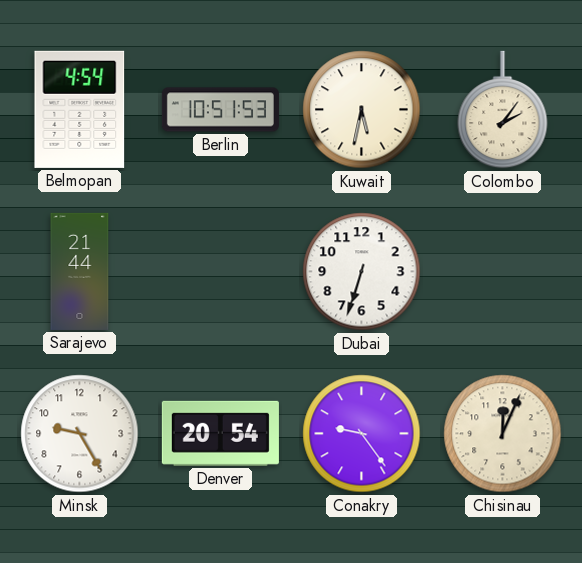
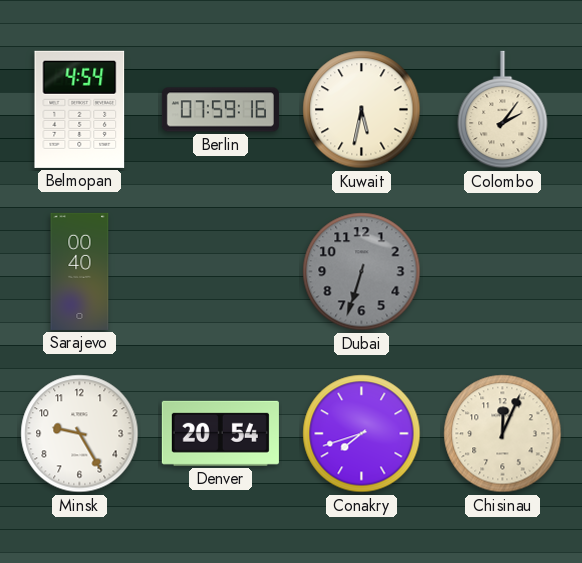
Berlin: 10:51 -> 07:59
Sarajevo: 21:44 -> 00:40
Dubai dial: white -> grey
Conakry: 9:24 -> 7:42
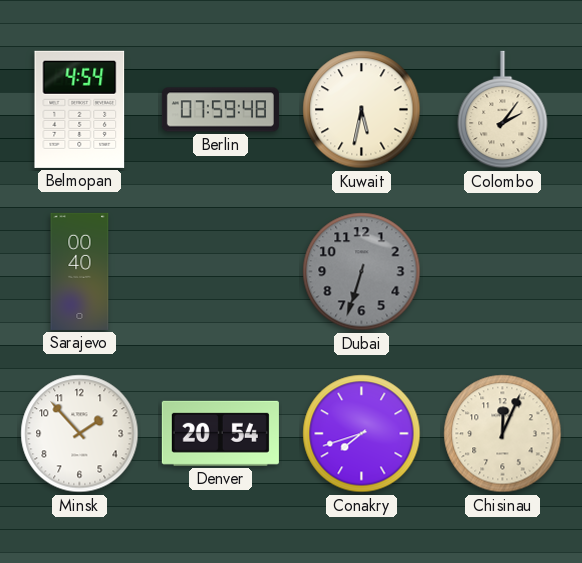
Berlin: 07:59:16 -> 07:59:48
Minsk: 9:25 -> 1:53
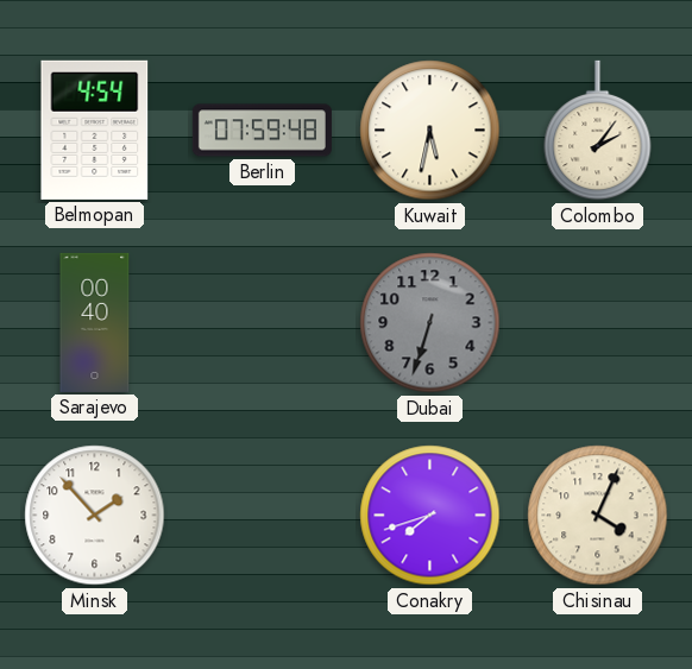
Denver: 20:54 -> none
Chisinau: 12:04 -> 4:04
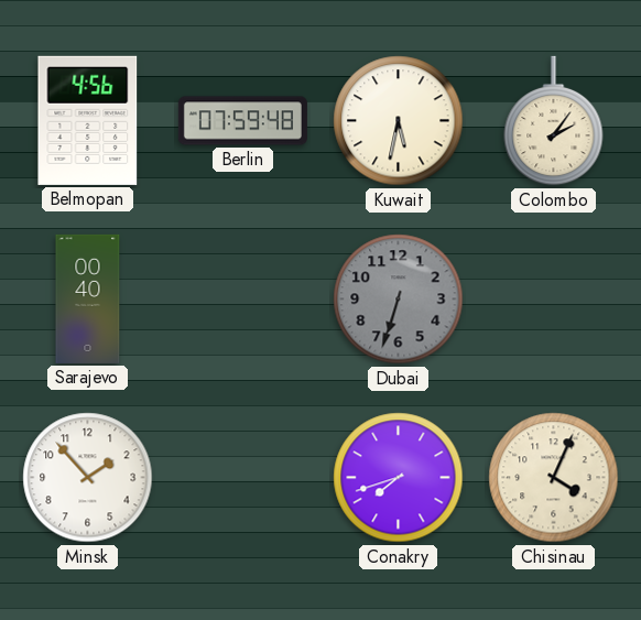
Belmopan: 4:54 -> 4:56
